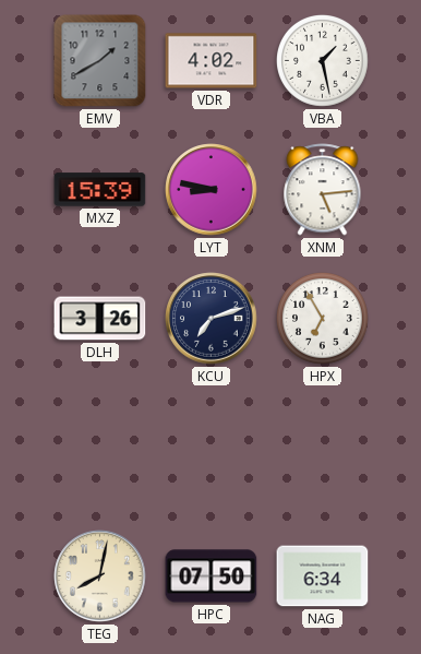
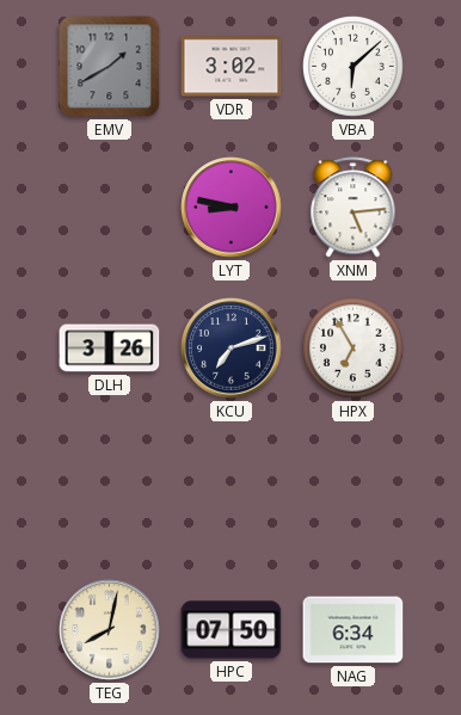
VDR: 4:02 -> 3:02
VBA: 1:28 -> 6:08
MXZ: 15:39 -> none
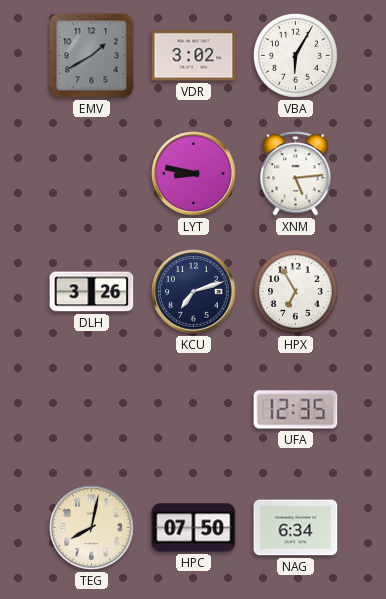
VBA: 6:08 -> 6:05
UFA: none -> 12:35
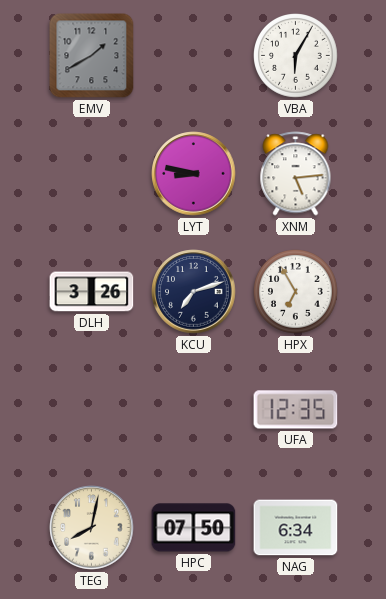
VDR: 3:02 -> none
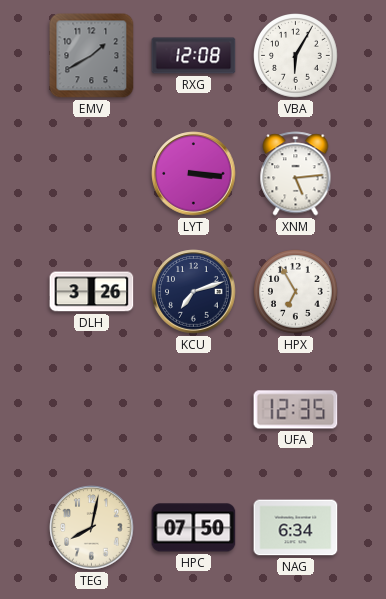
RXG: none -> 12:08
LYT: 8:47 -> 3:16
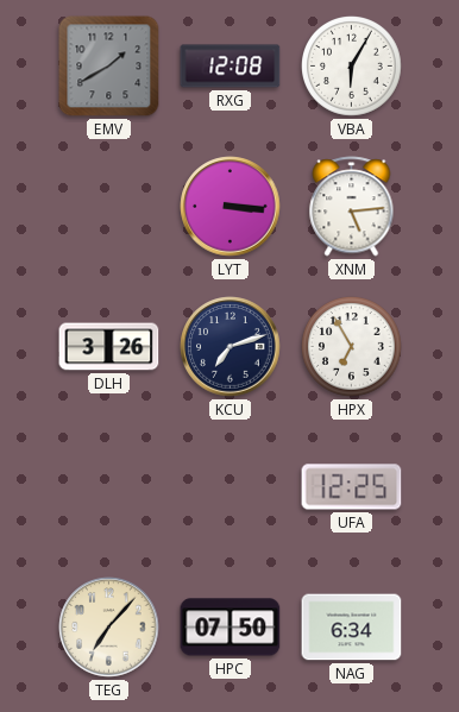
UFA: 12:35 -> 12:25
TEG: 8:02 -> 7:07
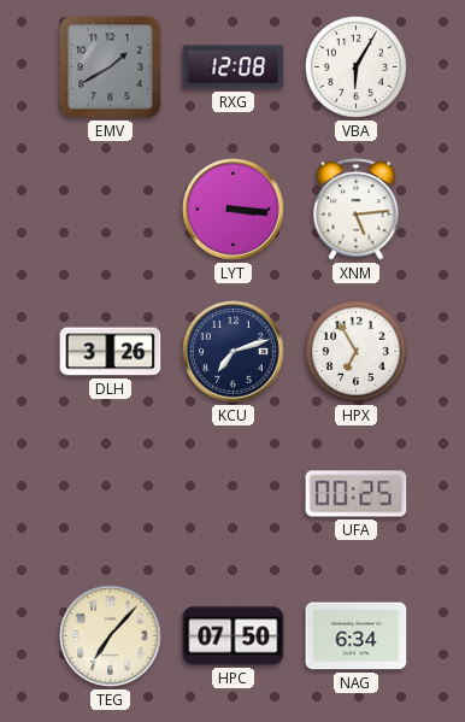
UFA: 12:25 -> 00:25
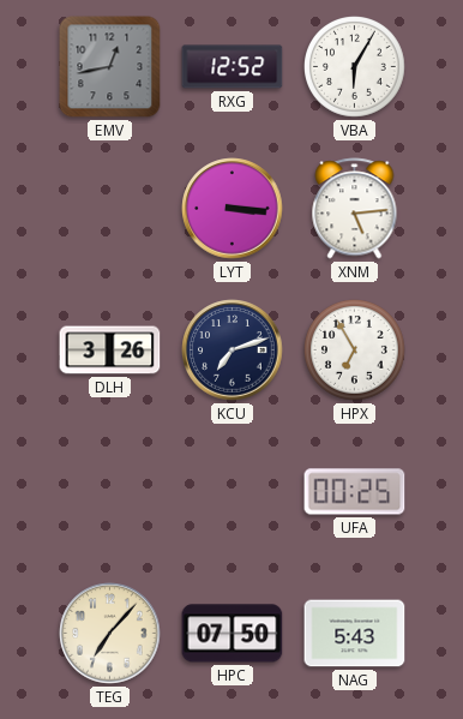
EMV: 1:40 -> 12:43
RXG: 12:08 -> 12:52
NAG: 6:34 -> 5:43
